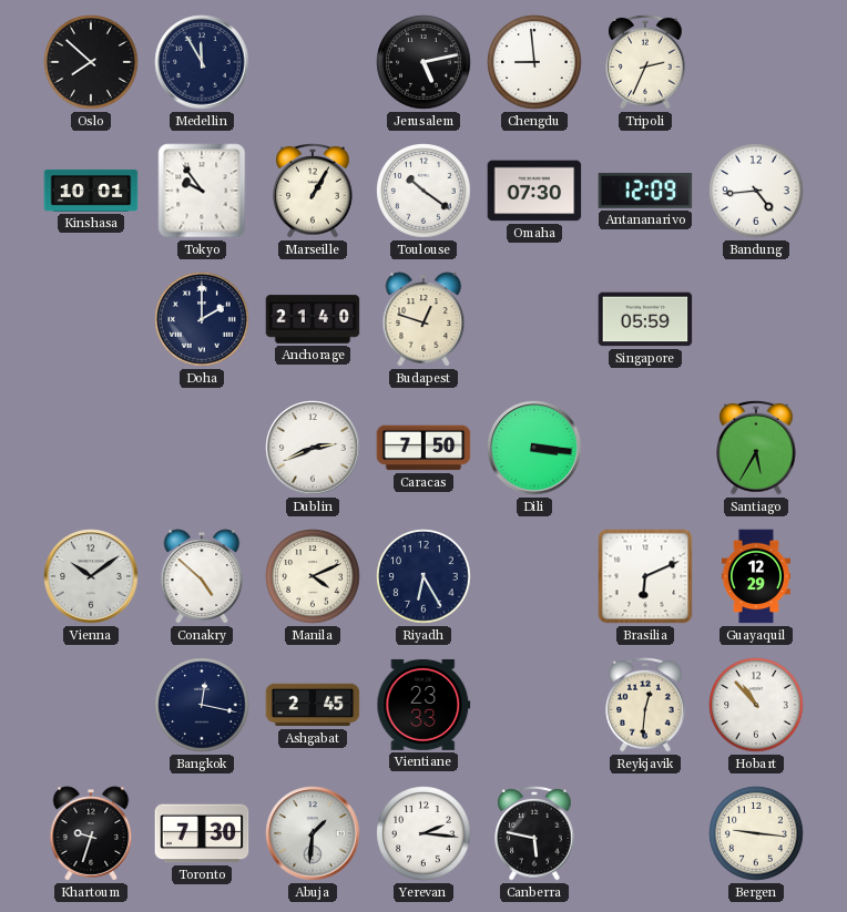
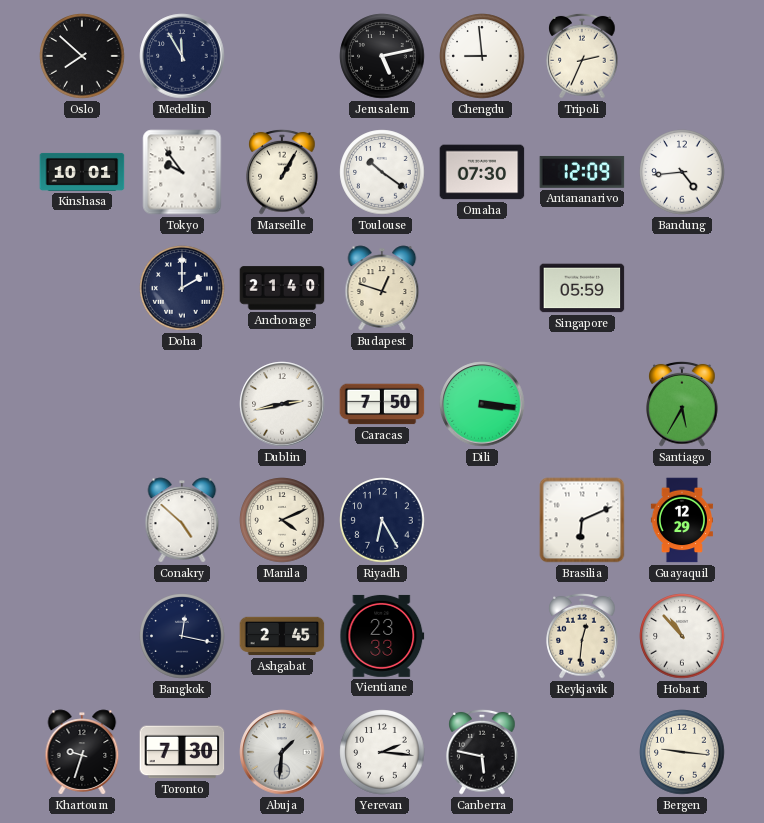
Dublin: 2:41 -> 2:43
Vienna: 10:09 -> none
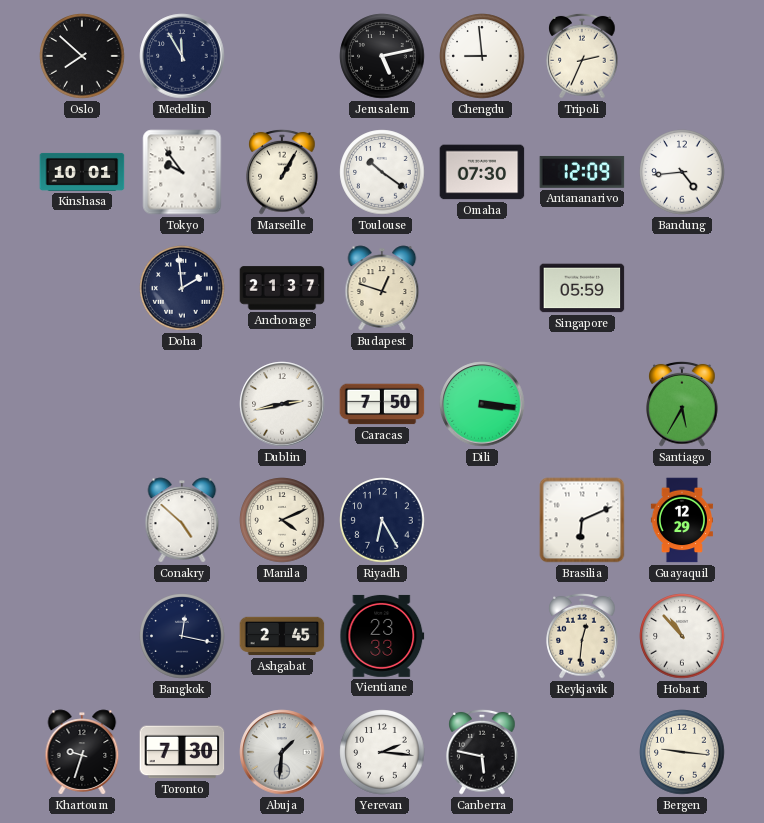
Doha: 2:00 -> 1:59
Anchorage: 21:40 -> 21:37
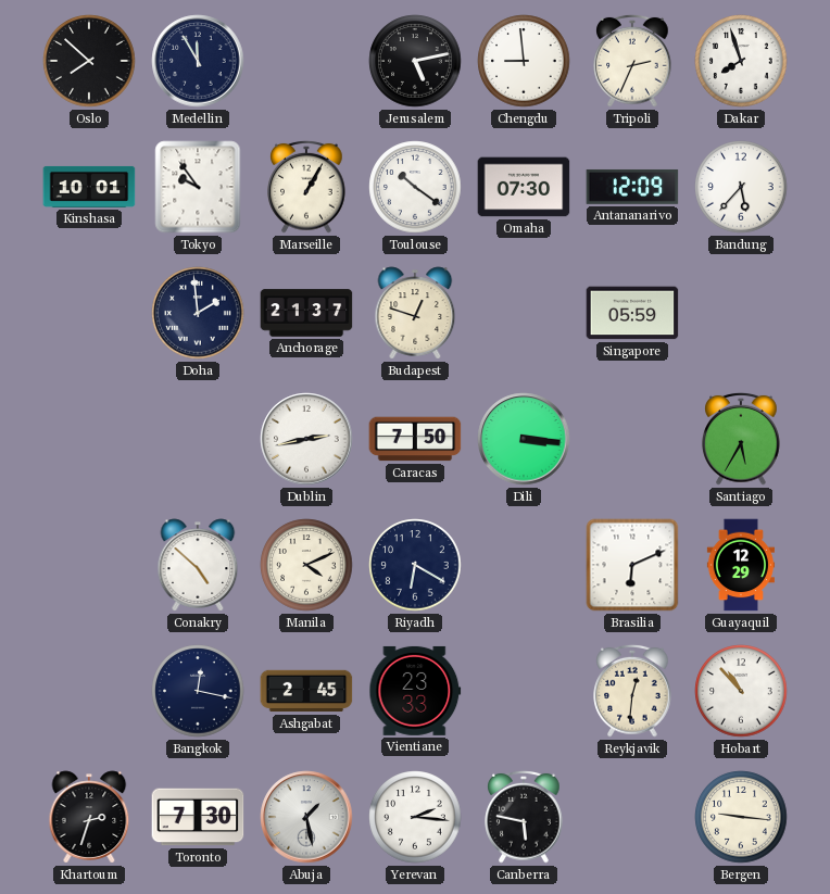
Dakar: none -> 7:57
Bandung: 4:44 -> 5:37
Riyadh: 6:25 -> 6:20
Khartoum: 9:33 -> 2:33
Abuja: 1:31 -> 1:28
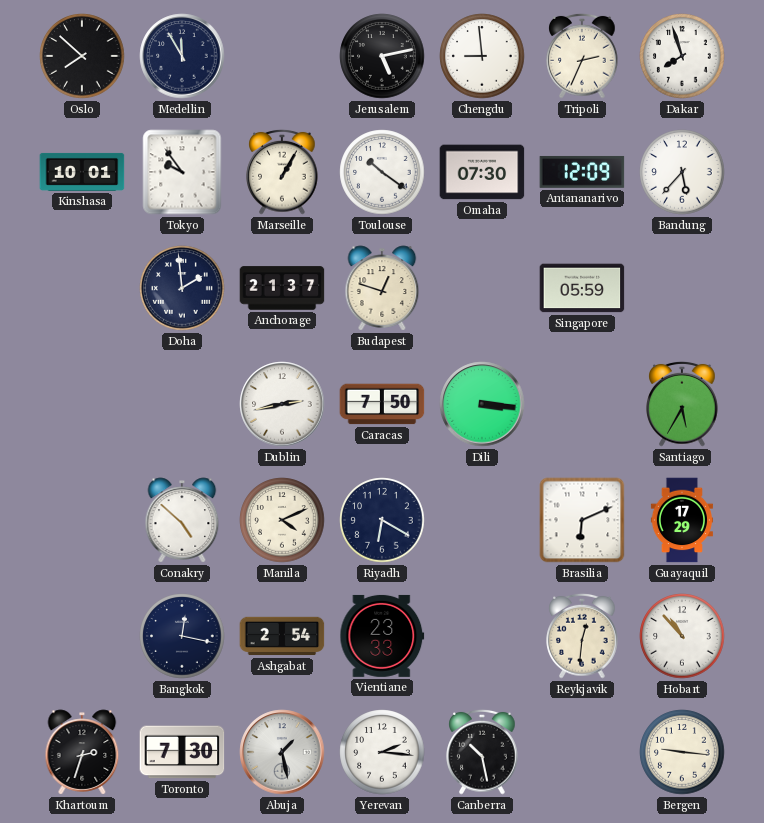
Guayaquil: 12:29 -> 17:29
Ashgabat: 2:45 -> 2:54
Canberra: 5:47 -> 10:28
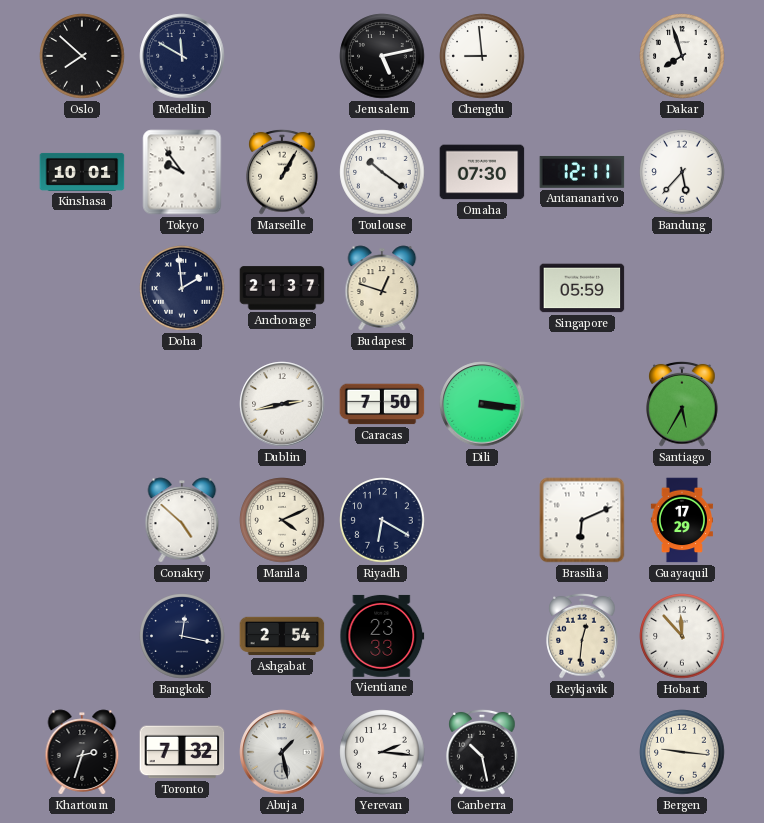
Medellin: 11:55 -> 11:50
Tripoli: 2:34 -> none
Antananarivo: 12:09 -> 12:11
Hobart: 10:53 -> 11:53
Toronto: 7:30 -> 7:32
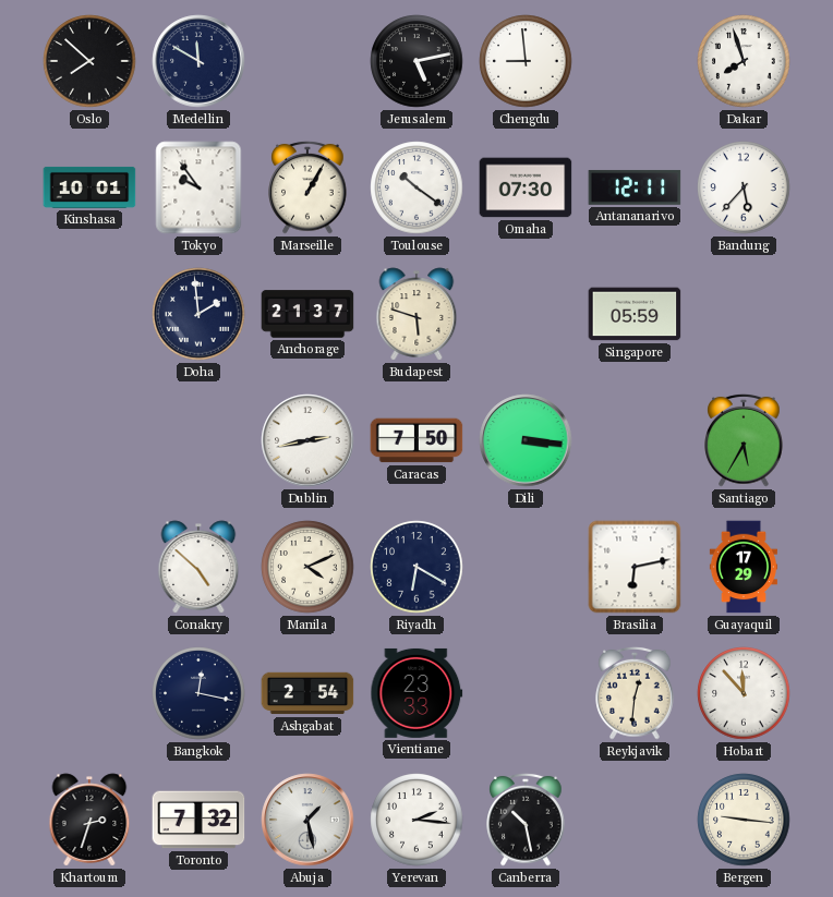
Budapest: 12:48 -> 5:48
Brasilia: 6:11 -> 6:13
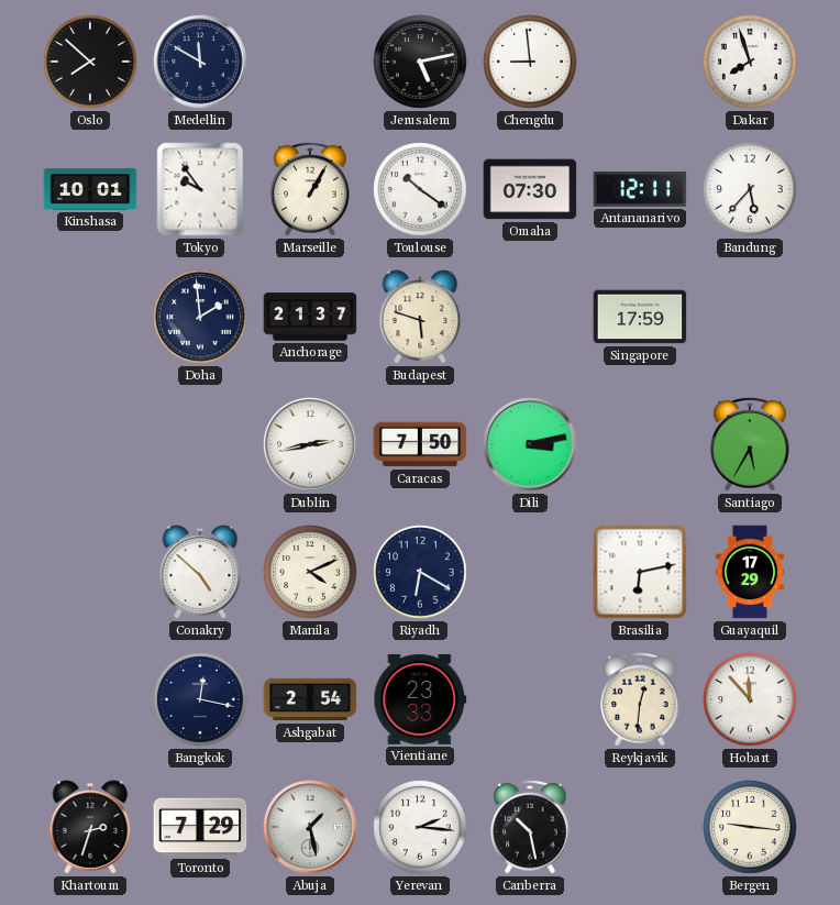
Singapore: 05:59 -> 17:59
Dili: 3:16 -> 3:13
Toronto: 7:32 -> 7:29
